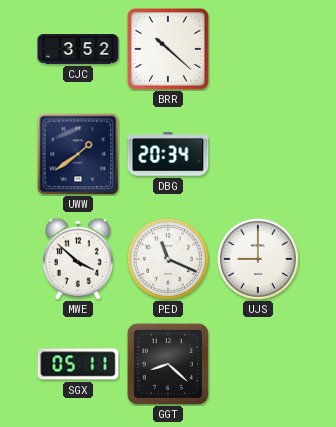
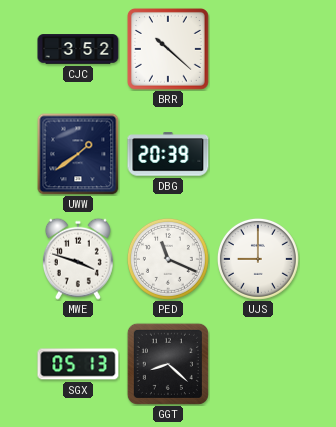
DBG: 20:34 -> 20:39
MWE: 3:52 -> 3:48
SGX: 05:11 -> 05:13
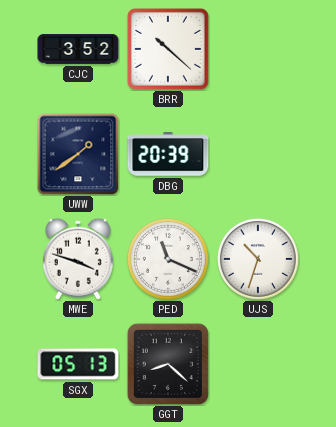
UJS: 9:00 -> 10:33
